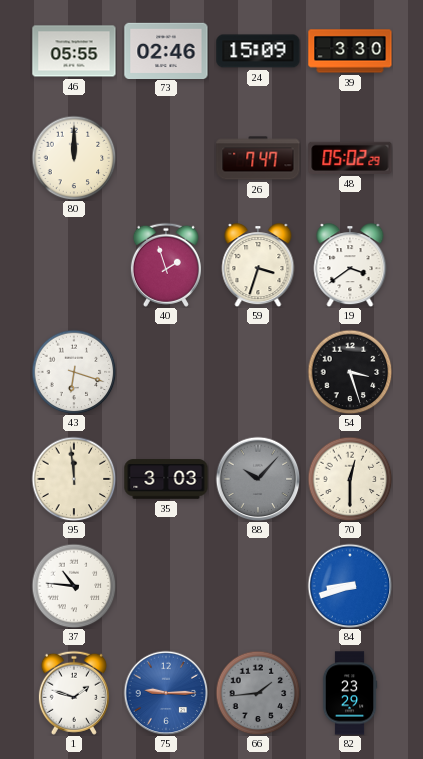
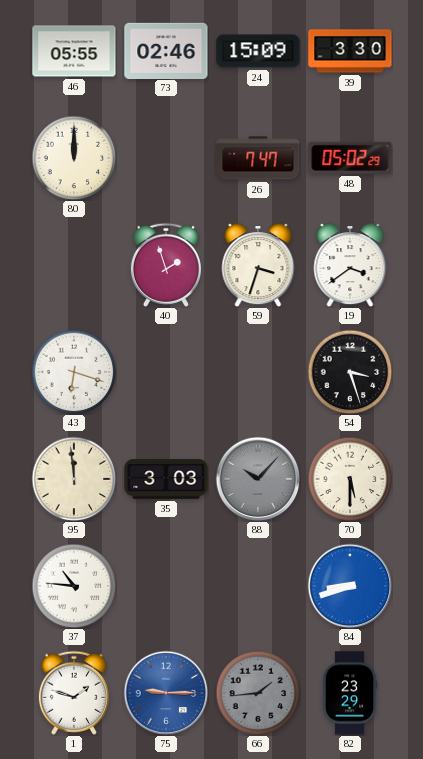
70: 12:30 -> 5:30
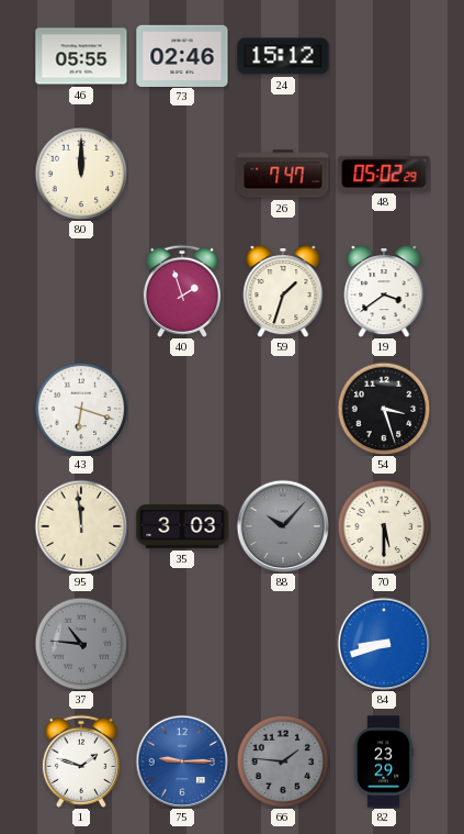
24: 15:09 -> 15:12
39: 3:30 -> none
59: 3:33 -> 1:33
37 dial: white -> grey
66: 1:44 -> 1:46
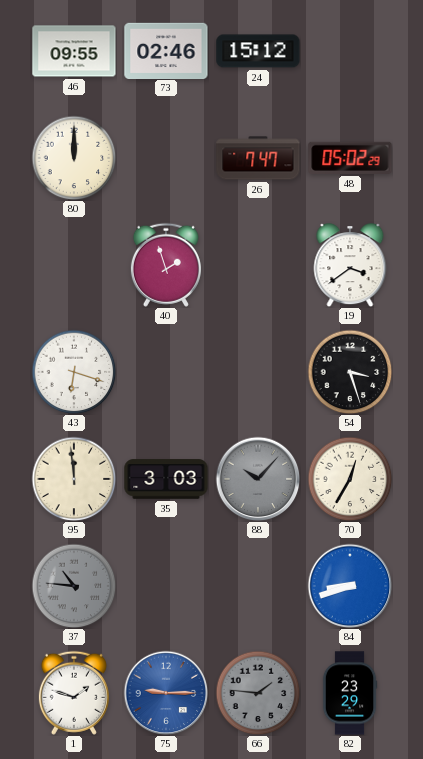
46: 05:55 -> 09:55
59: 1:33 -> none
70: 5:30 -> 12:35
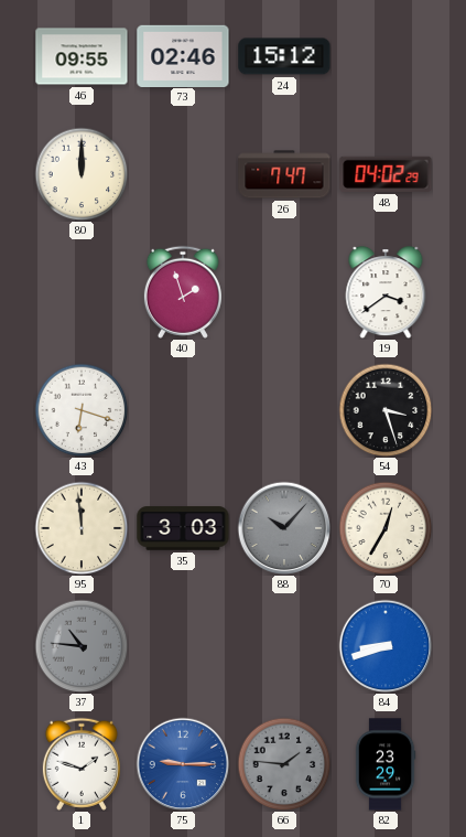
48: 05:02 -> 04:02
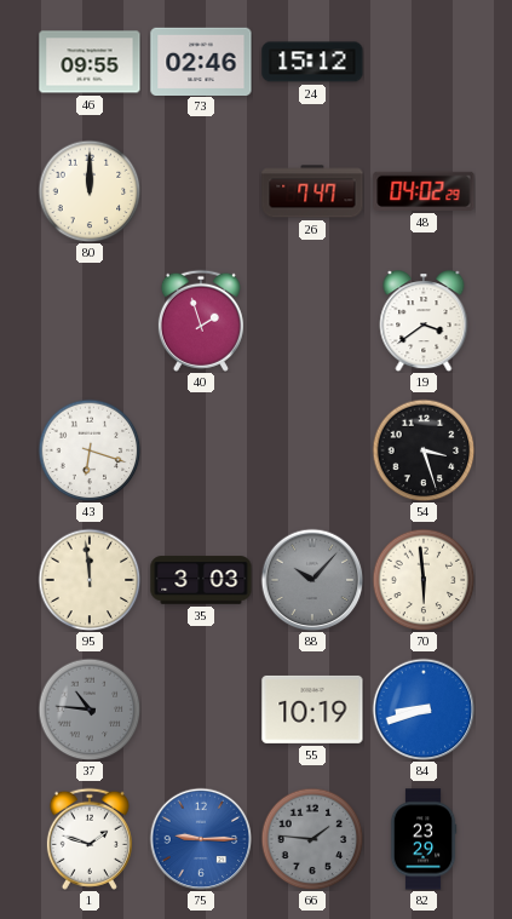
70: 12:35 -> 5:59
55: none -> 10:19
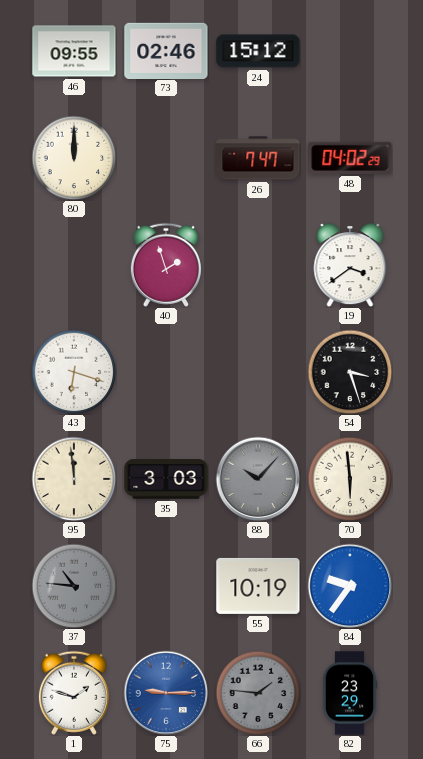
84: 8:42 -> 9:36
